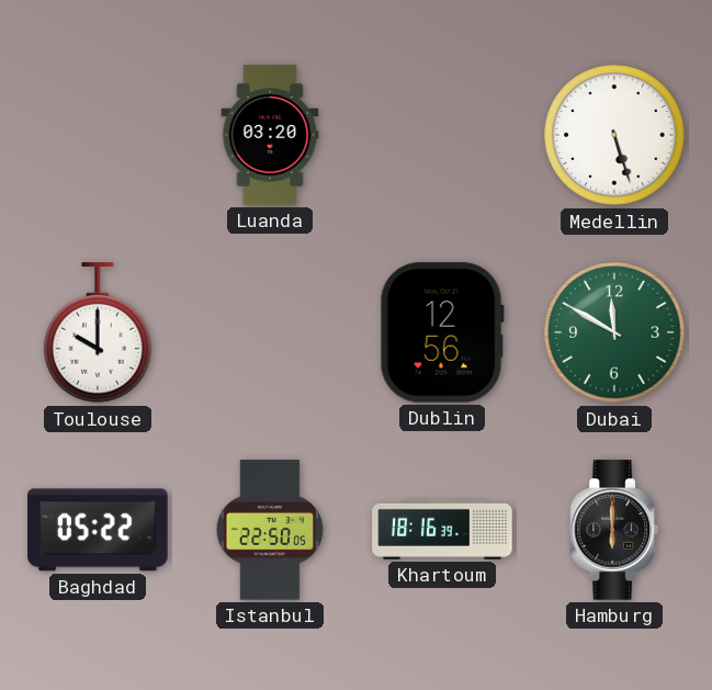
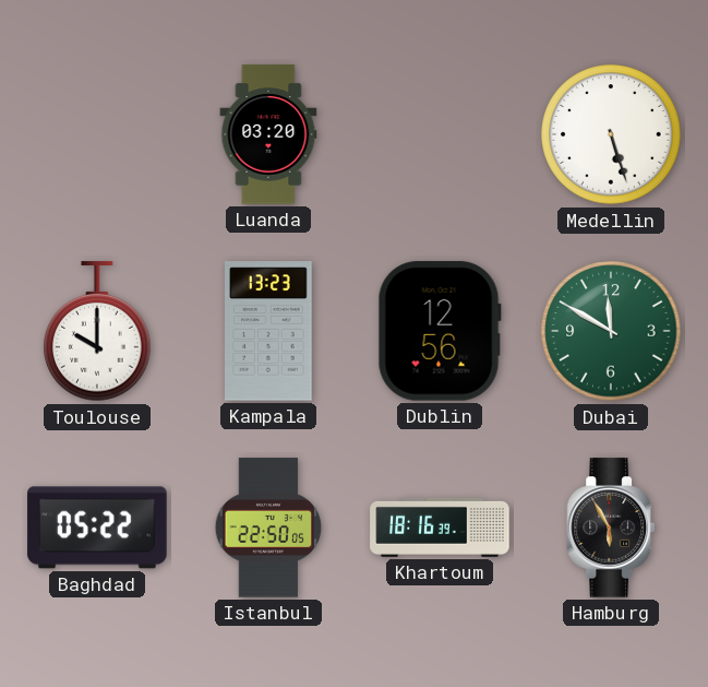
Kampala: none -> 13:23
Hamburg: 6:00 -> 5:55
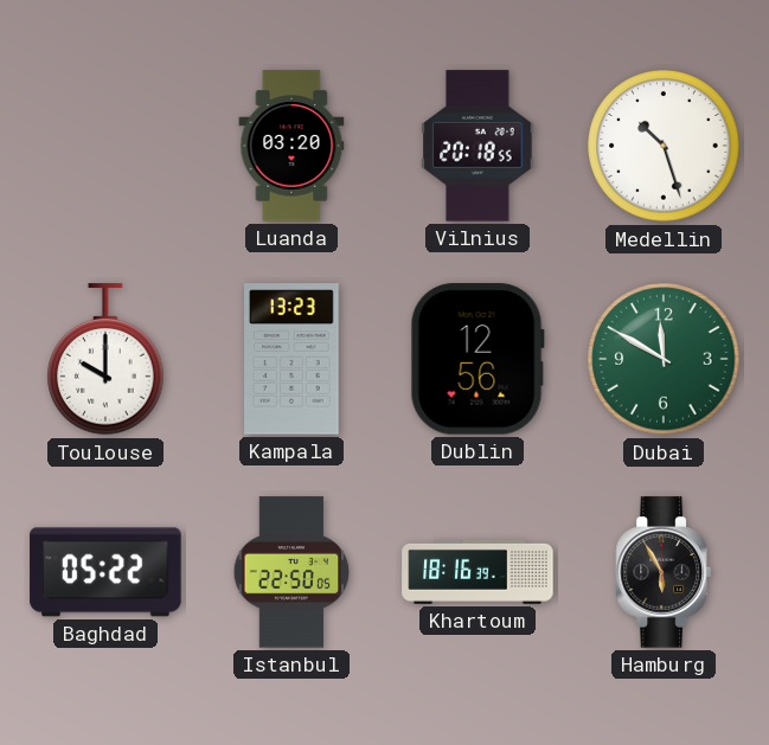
Vilnius: none -> 20:18
Medellin: 5:27 -> 10:27
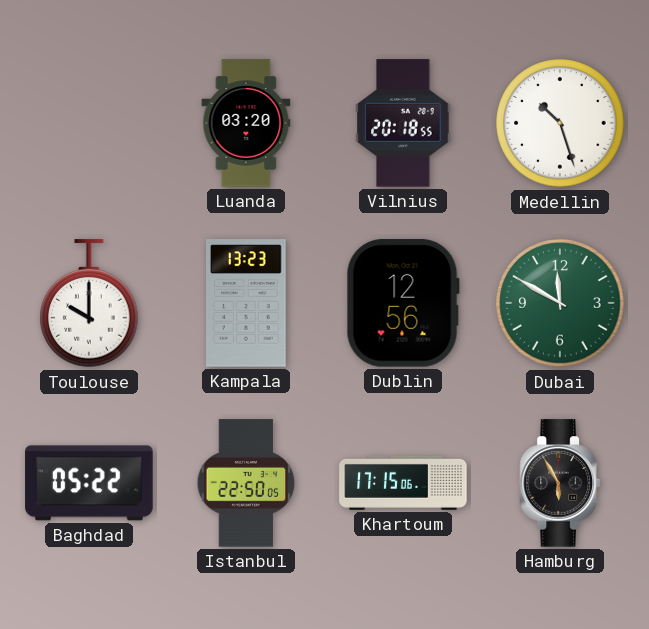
Khartoum: 18:16 -> 17:15
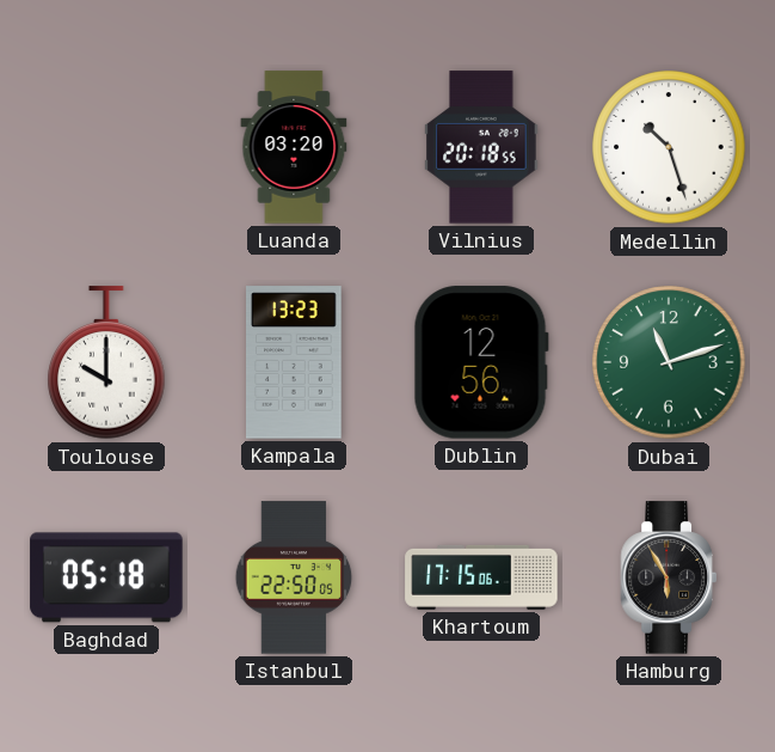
Dubai: 11:50 -> 11:12
Baghdad: 05:22 -> 05:18
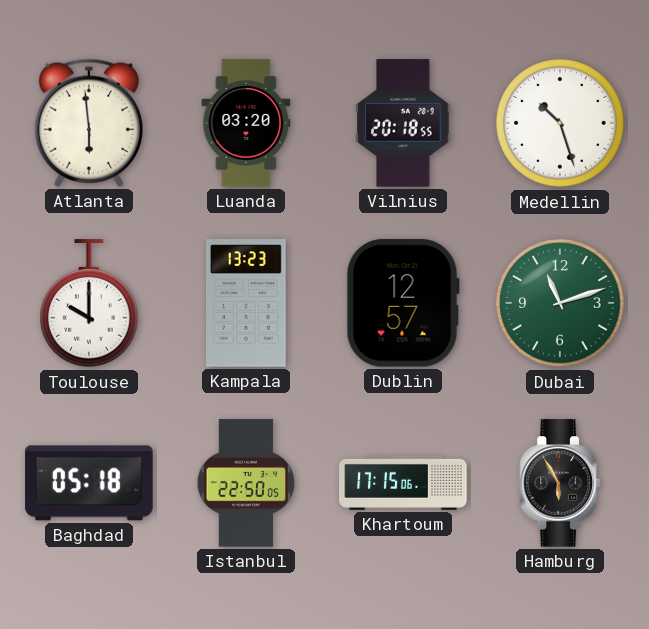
Atlanta: none -> 5:59
Dublin: 12:56 -> 12:57
